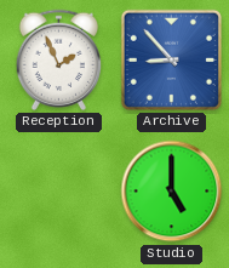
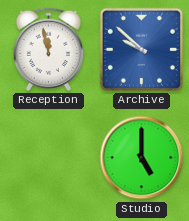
Reception: 1:56 -> 11:58
Archive: 8:53 -> 9:52
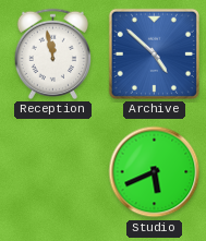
Archive: 9:52 -> 4:52
Studio: 5:00 -> 5:41
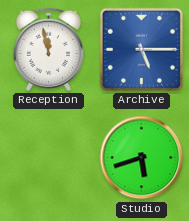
Archive: 4:52 -> 5:15
Studio: 5:41 -> 5:42
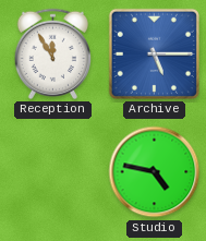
Reception: 11:58 -> 11:55
Studio: 5:42 -> 4:47
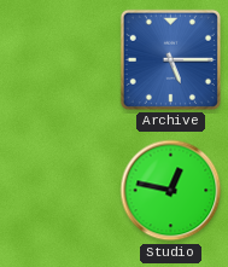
Reception: 11:55 -> none
Studio: 4:47 -> 12:47
